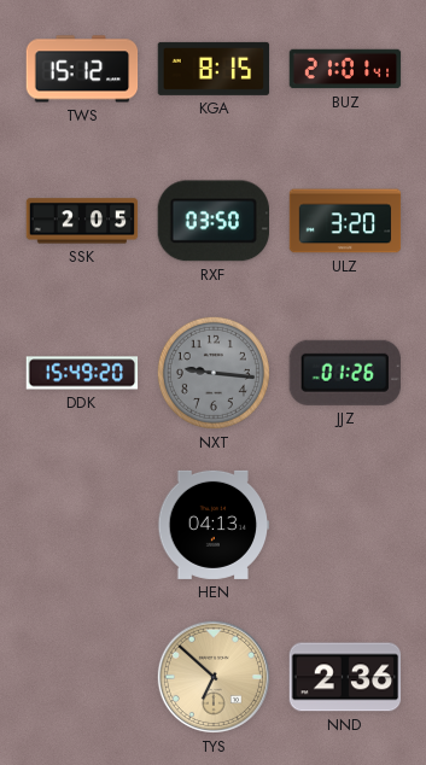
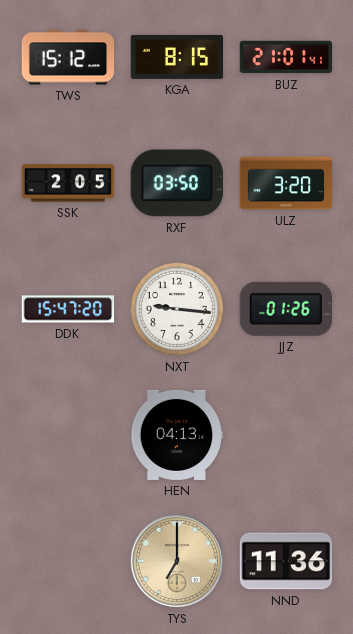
DDK: 15:49 -> 15:47
NXT dial: grey -> white
TYS: 6:52 -> 7:00
NND: 2:36 -> 11:36
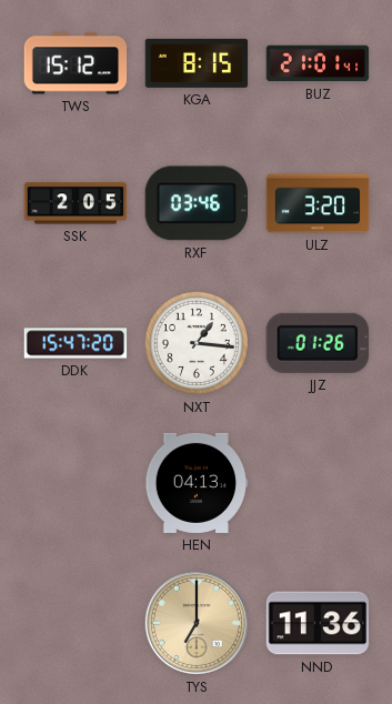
RXF: 03:50 -> 03:46
NXT: 9:16 -> 1:16
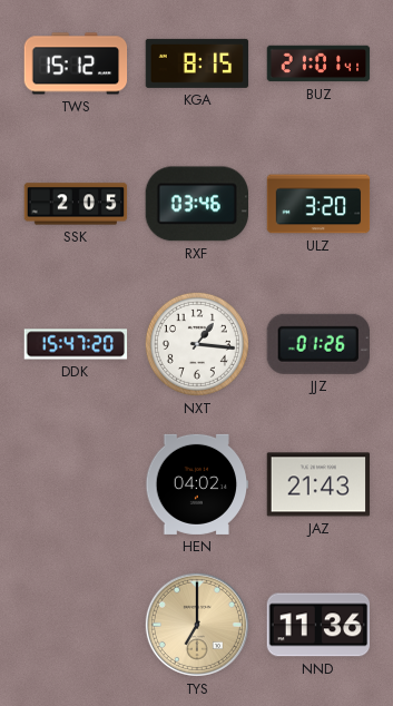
HEN: 04:13 -> 04:02
JAZ: none -> 21:43
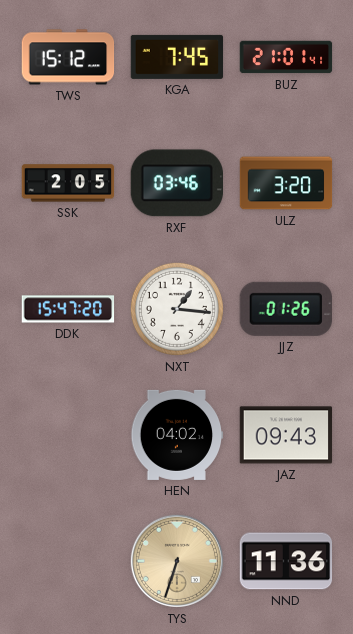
KGA: 8:15 -> 7:45
JAZ: 21:43 -> 09:43
TYS: 7:00 -> 6:33
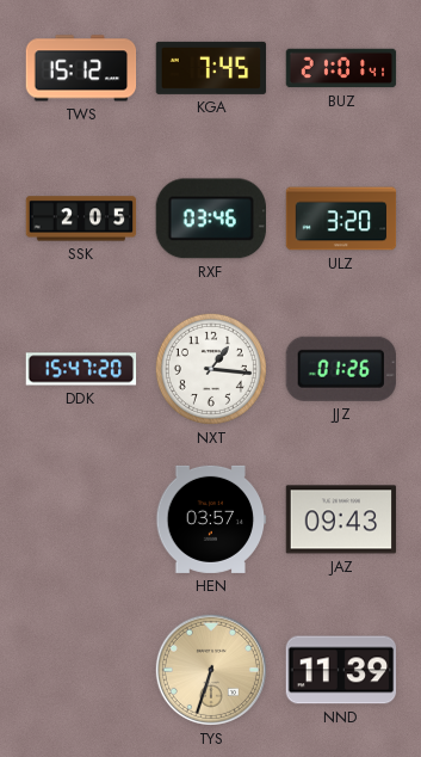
HEN: 04:02 -> 03:57
NND: 11:36 -> 11:39
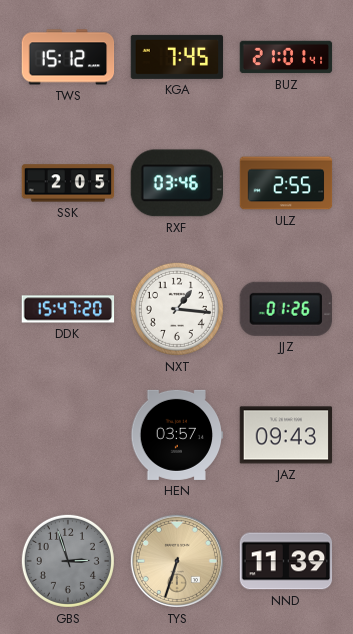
ULZ: 3:20 -> 2:55
GBS: none -> 2:57
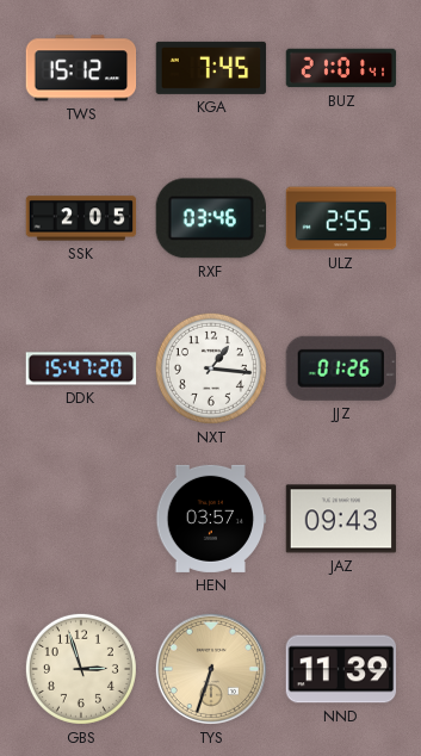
GBS dial: grey -> cream
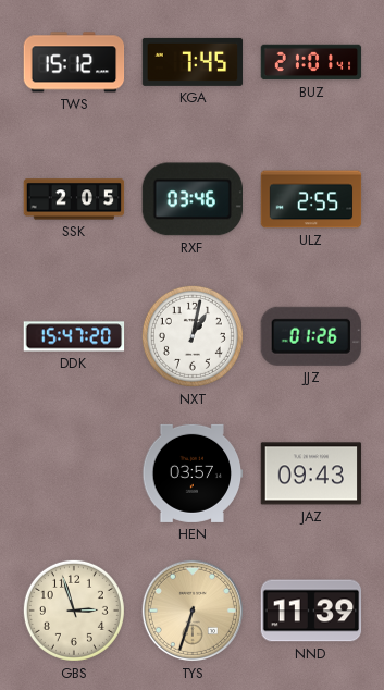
NXT: 1:16 -> 1:02
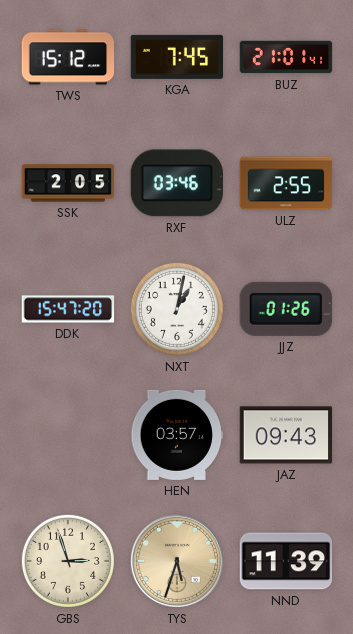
TYS: 6:33 -> 5:33
